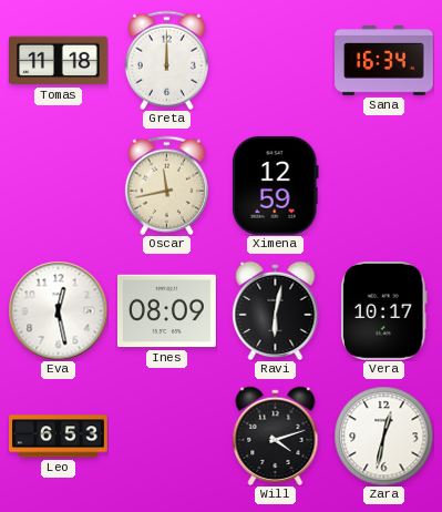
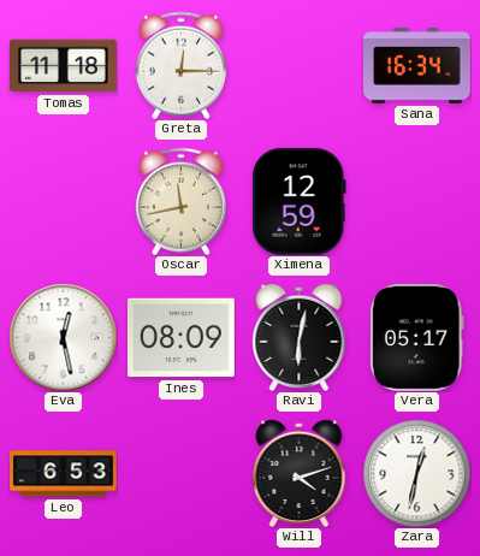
Greta: 12:00 -> 12:15
Vera: 10:17 -> 05:17
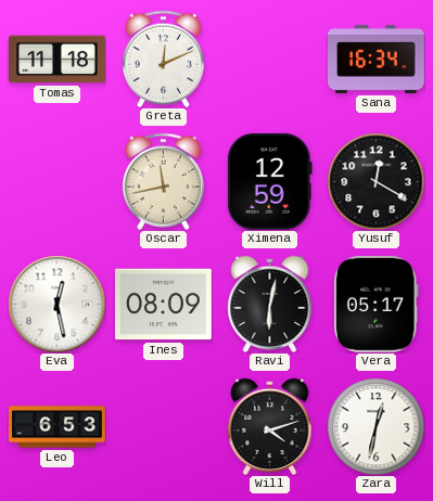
Greta: 12:15 -> 12:11
Yusuf: none -> 12:20
